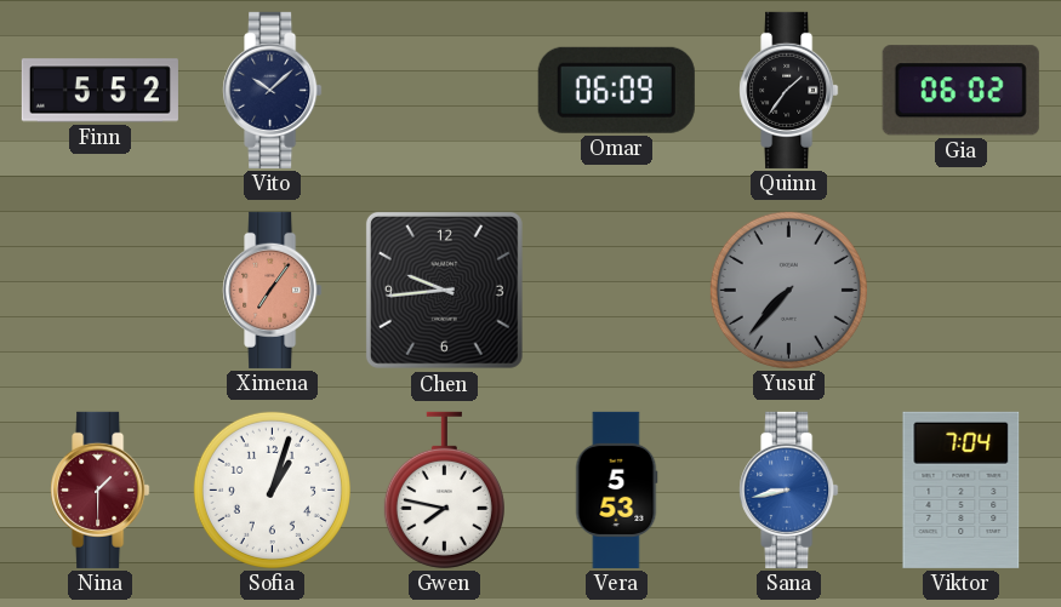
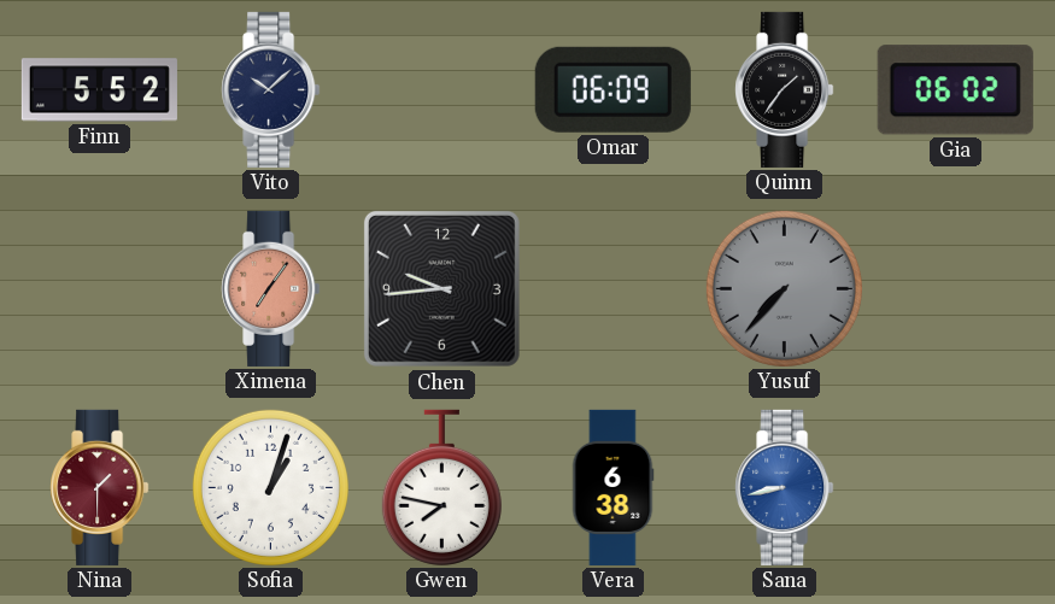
Vera: 5:53 -> 6:38
Viktor: 7:04 -> none
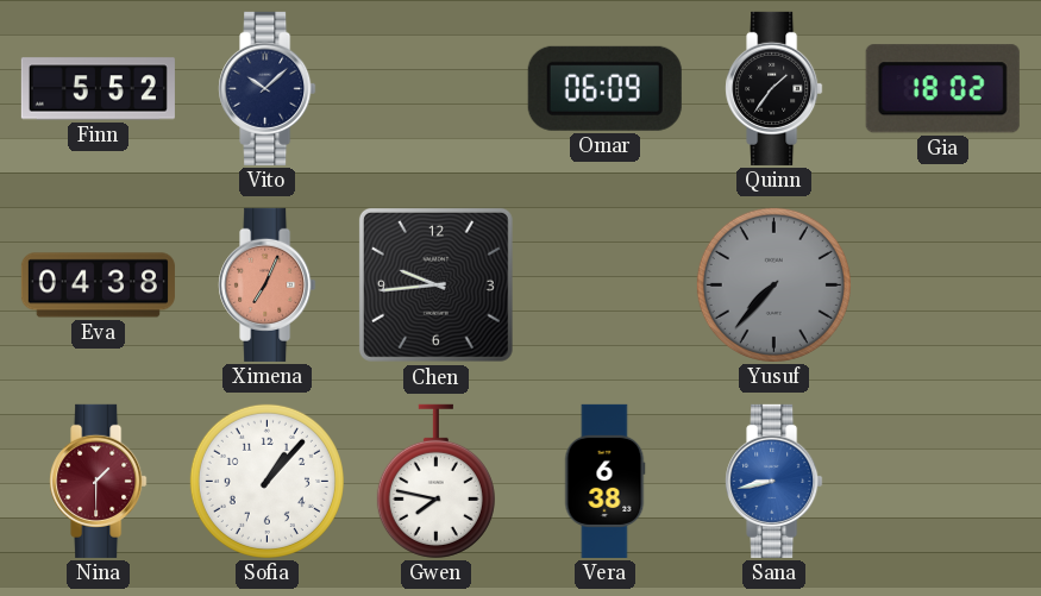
Gia: 06:02 -> 18:02
Eva: none -> 04:38
Ximena: 7:06 -> 7:04
Sofia: 1:03 -> 1:07
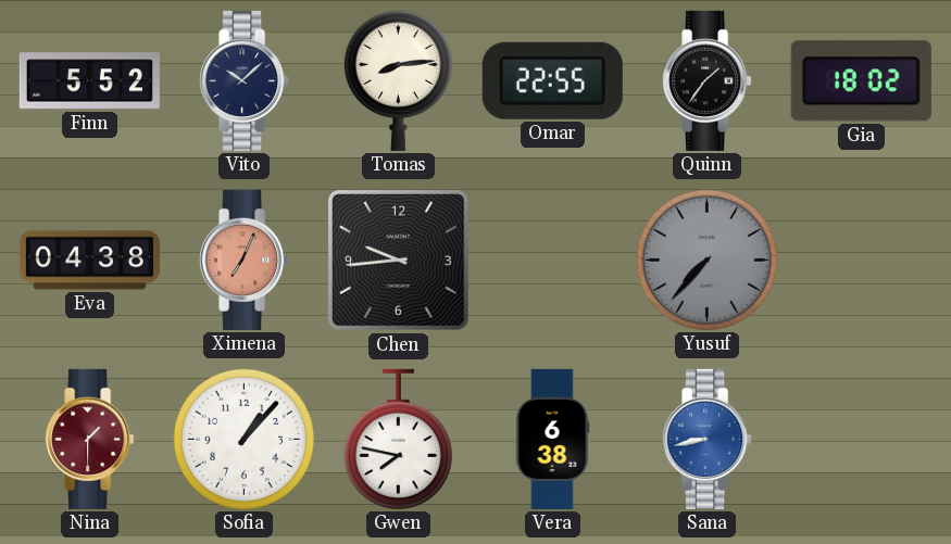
Tomas: none -> 8:14
Omar: 06:09 -> 22:55
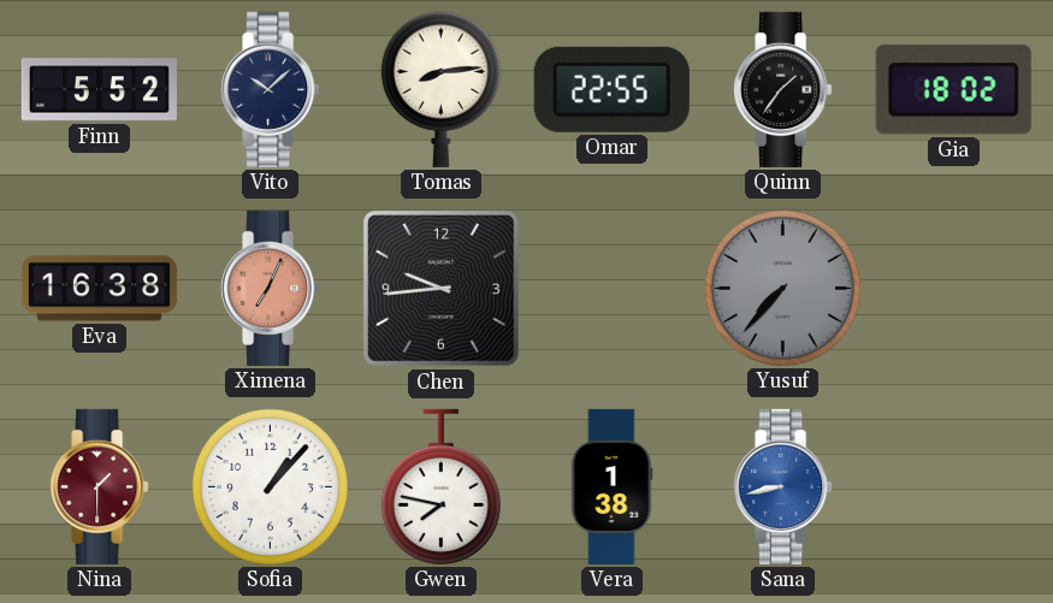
Eva: 04:38 -> 16:38
Vera: 6:38 -> 1:38
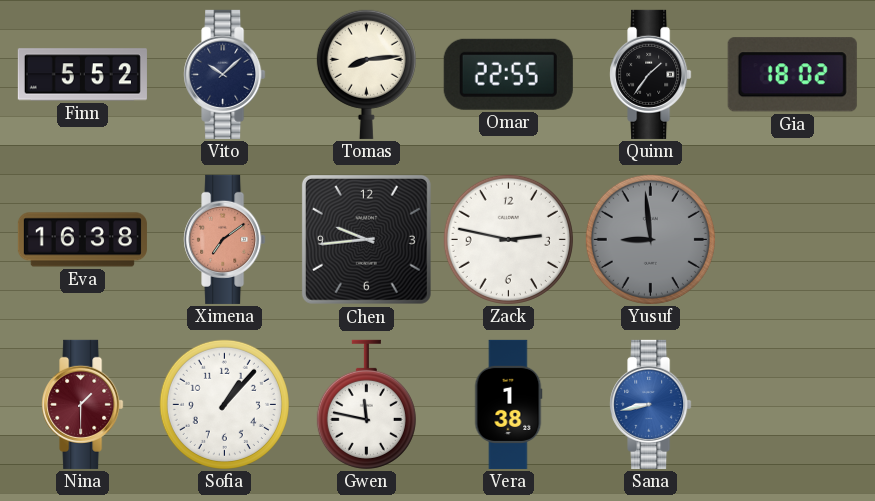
Ximena: 7:04 -> 7:09
Zack: none -> 2:47
Yusuf: 7:37 -> 8:59
Gwen: 7:47 -> 11:47
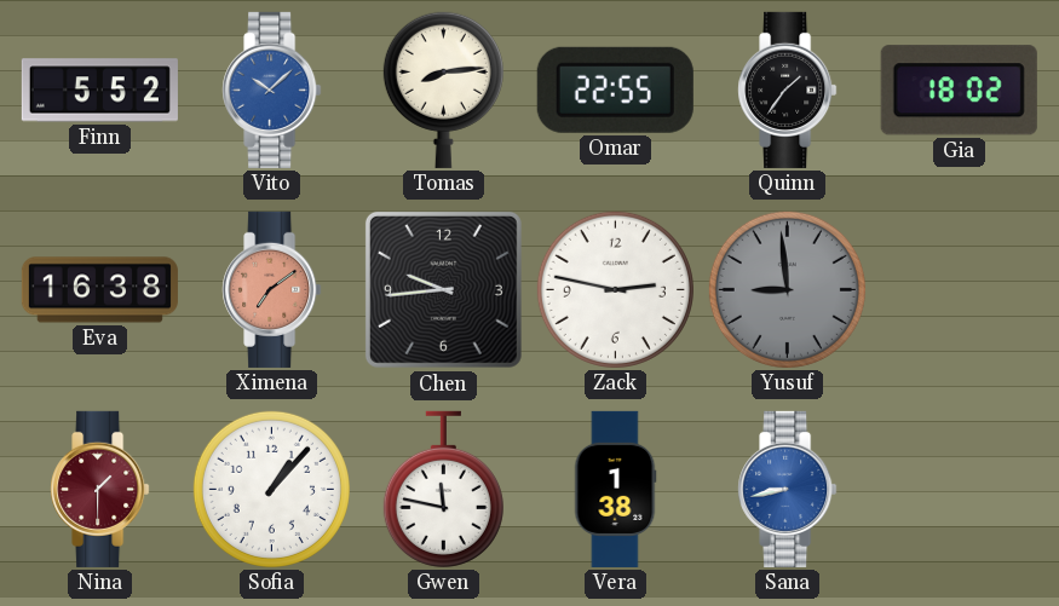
Vito dial: navy -> blue
